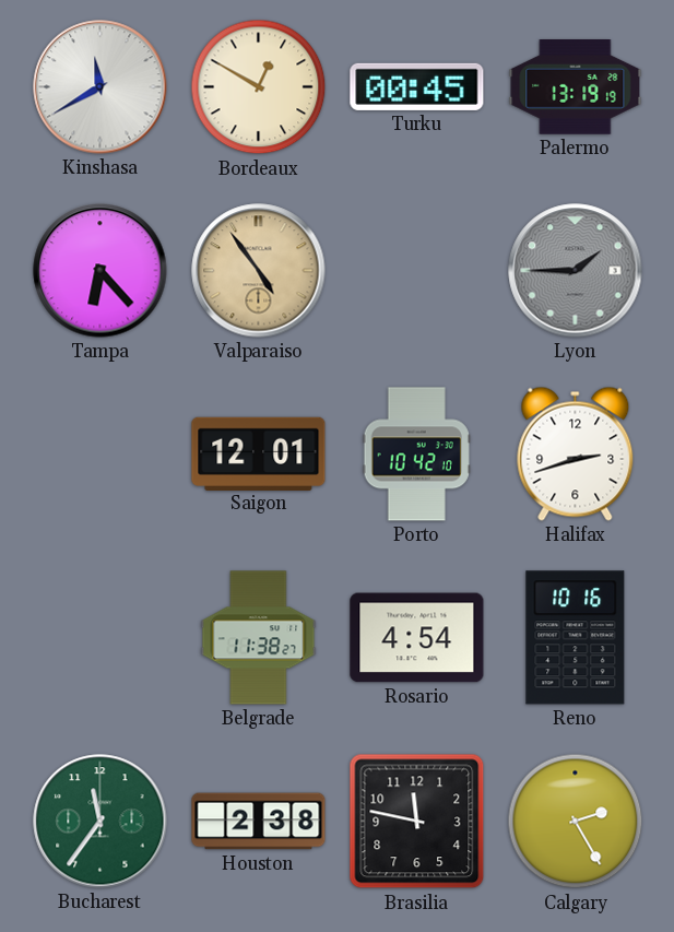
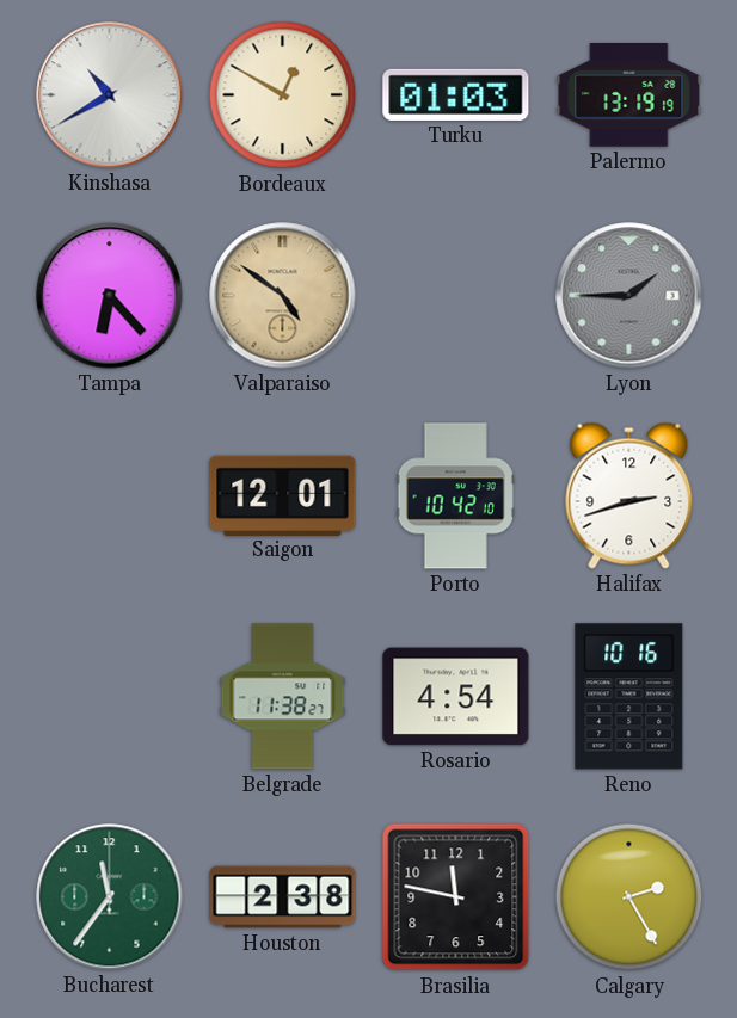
Kinshasa: 11:40 -> 10:40
Turku: 00:45 -> 01:03
Valparaiso: 4:54 -> 4:51
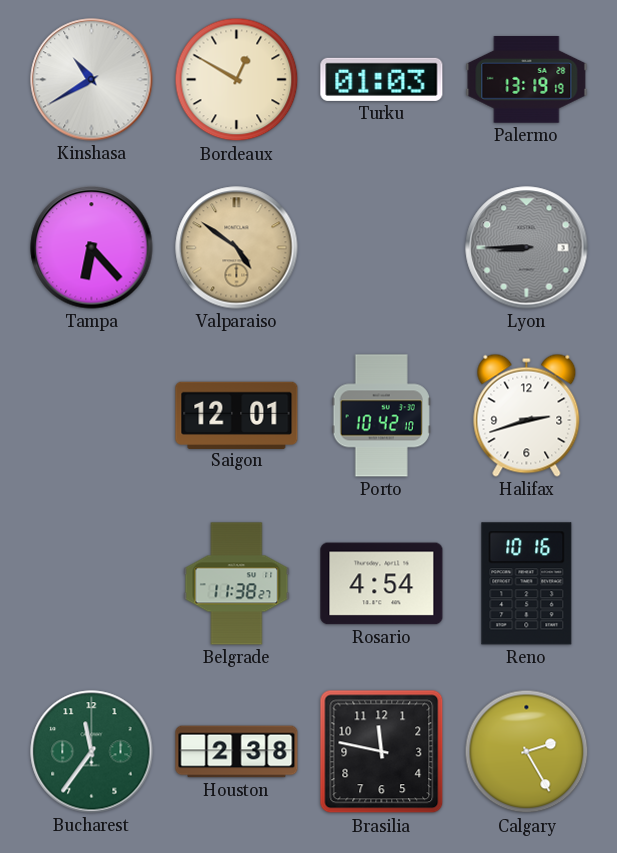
Lyon: 1:45 -> 8:45
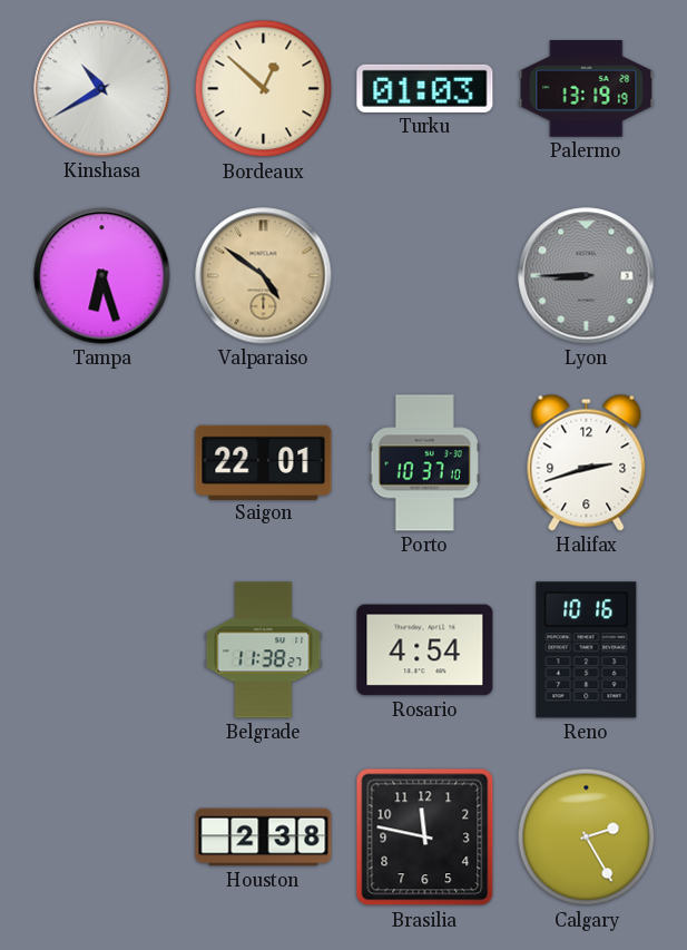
Bordeaux: 12:50 -> 12:52
Tampa: 6:23 -> 6:27
Saigon: 12:01 -> 22:01
Porto: 10:42 -> 10:37
Bucharest: 11:36 -> none
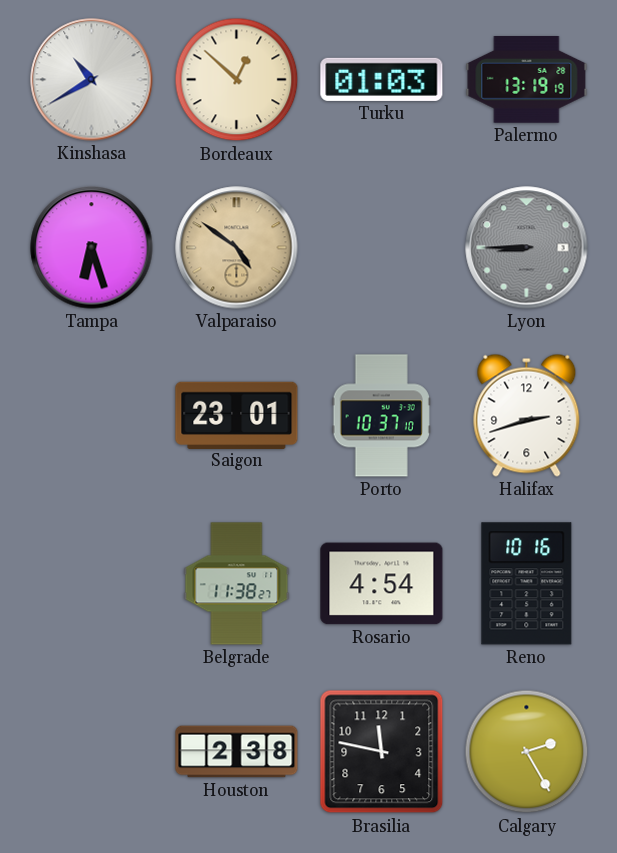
Saigon: 22:01 -> 23:01
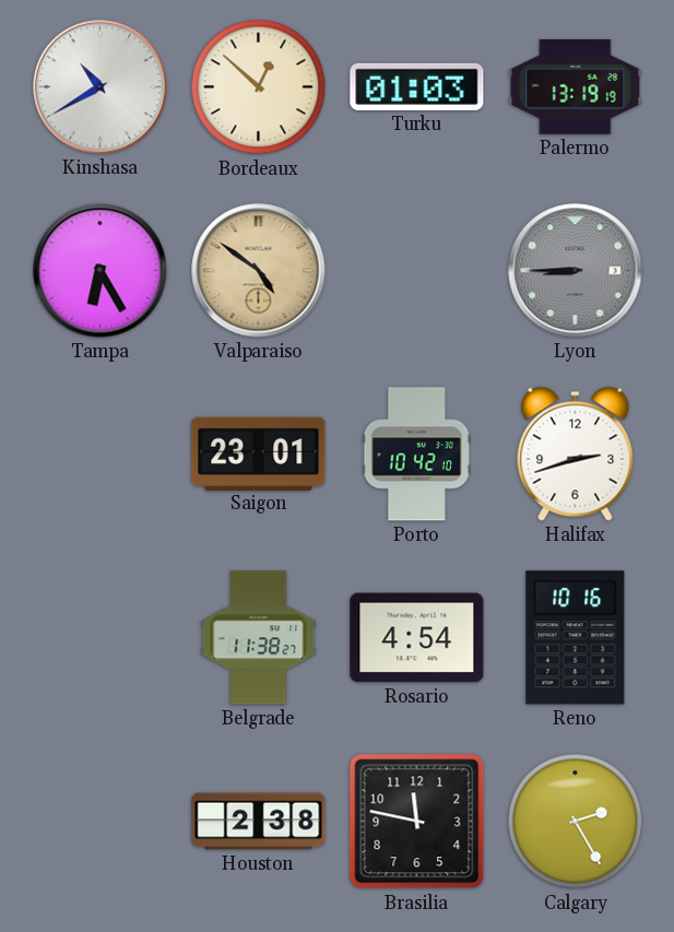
Tampa: 6:27 -> 6:25
Porto: 10:37 -> 10:42
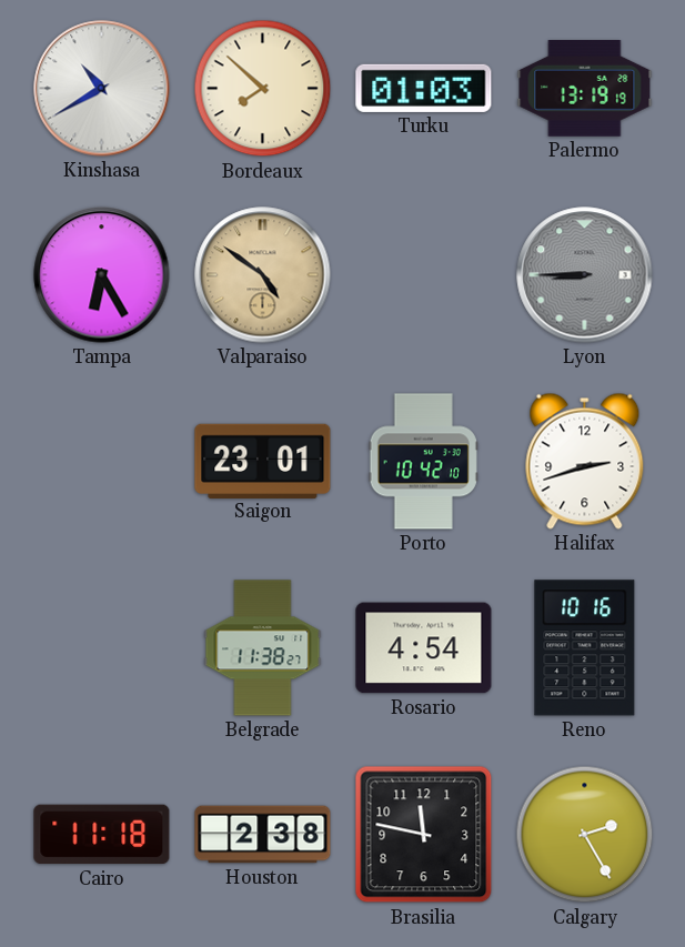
Bordeaux: 12:52 -> 7:52
Cairo: none -> 11:18
